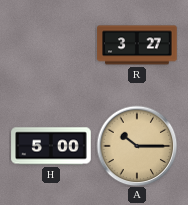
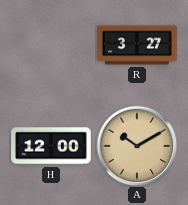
H: 5:00 -> 12:00
A: 10:15 -> 10:10
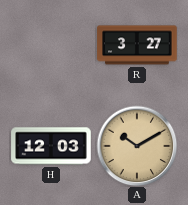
H: 12:00 -> 12:03
